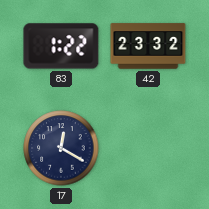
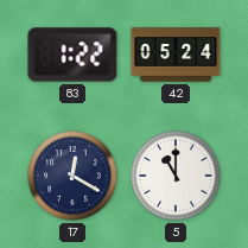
42: 23:32 -> 05:24
5: none -> 11:00
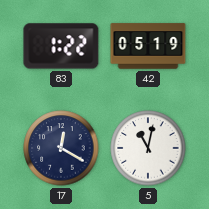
42: 05:24 -> 05:19
5: 11:00 -> 11:02
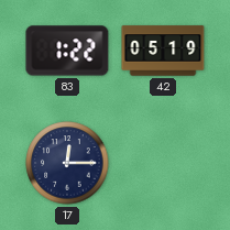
17: 12:20 -> 12:15
5: 11:02 -> none
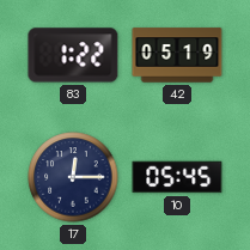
10: none -> 05:45
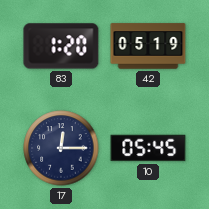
83: 1:22 -> 1:20
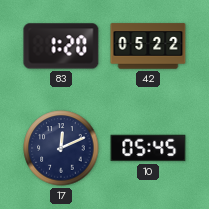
42: 05:19 -> 05:22
17: 12:15 -> 12:11
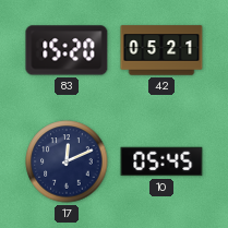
83: 1:20 -> 15:20
42: 05:22 -> 05:21
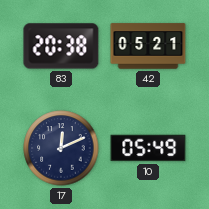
83: 15:20 -> 20:38
10: 05:45 -> 05:49
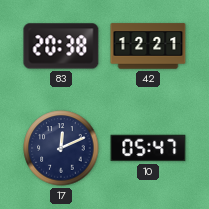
42: 05:21 -> 12:21
10: 05:49 -> 05:47
